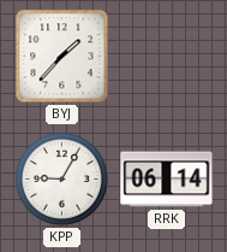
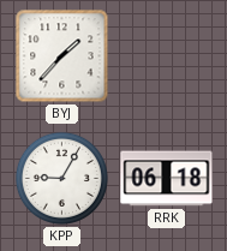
RRK: 06:14 -> 06:18
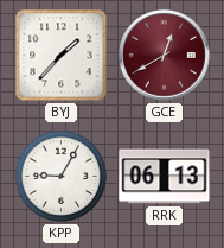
GCE: none -> 12:40
RRK: 06:18 -> 06:13
